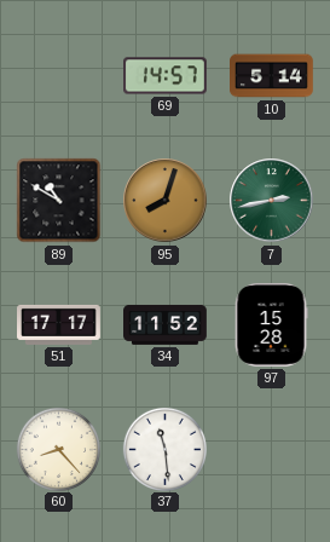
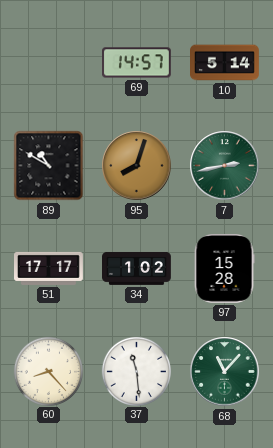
34: 11:52 -> 1:02
68: none -> 11:07
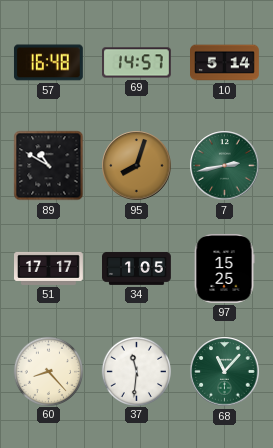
57: none -> 16:48
34: 1:02 -> 1:05
97: 15:28 -> 15:25
37: 11:29 -> 11:31
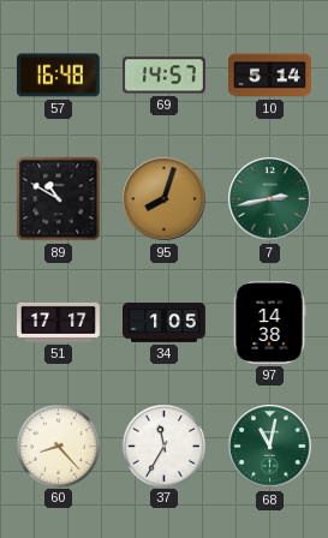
97: 15:25 -> 14:38
37: 11:31 -> 11:35
68: 11:07 -> 11:02
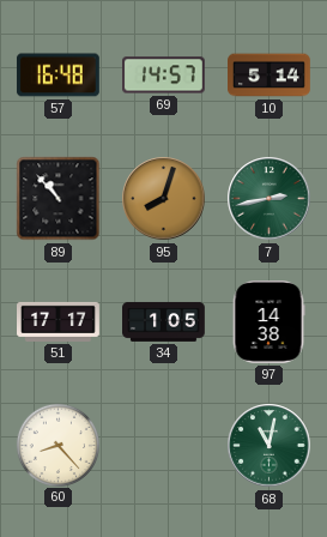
89: 10:50 -> 10:53
37: 11:35 -> none
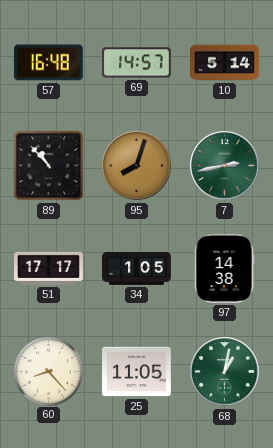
25: none -> 11:05
68: 11:02 -> 1:02
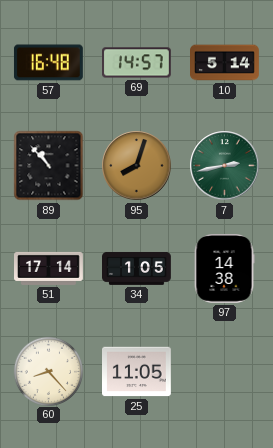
51: 17:17 -> 17:14
68: 1:02 -> none
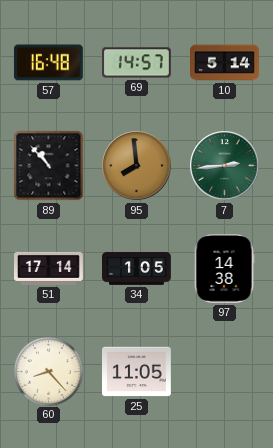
95: 8:03 -> 7:59
7: 2:43 -> 2:44
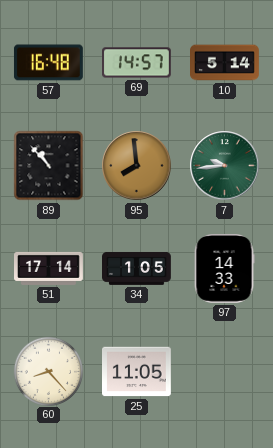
7: 2:44 -> 9:44
97: 14:38 -> 14:33
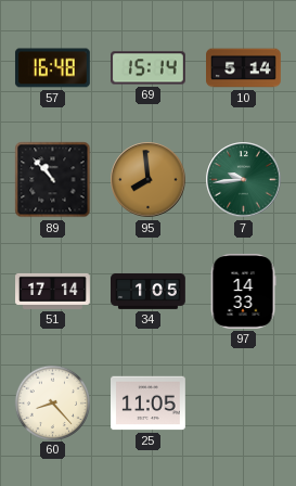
69: 14:57 -> 15:14
